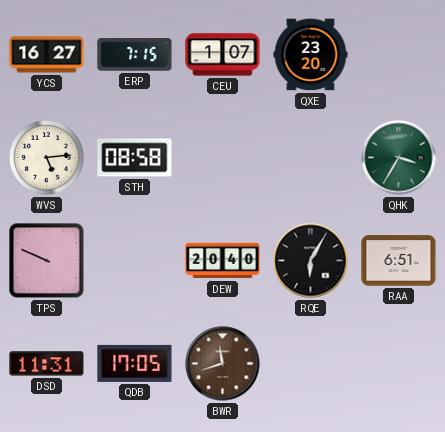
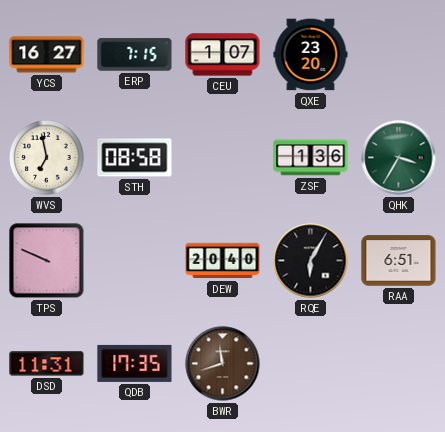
WVS: 5:14 -> 6:58
ZSF: none -> 1:36
QDB: 17:05 -> 17:35
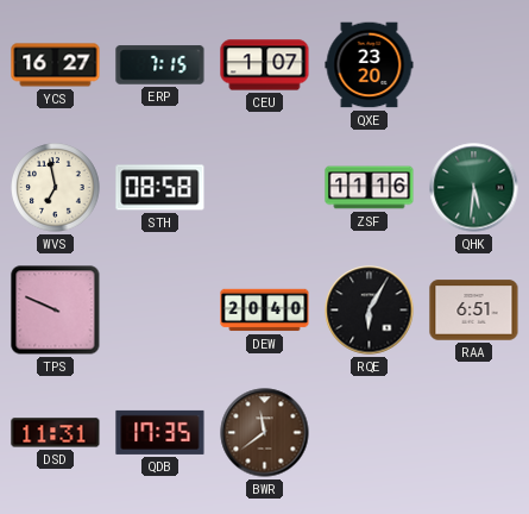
ZSF: 1:36 -> 11:16
QHK: 3:35 -> 5:31
BWR: 11:42 -> 11:39
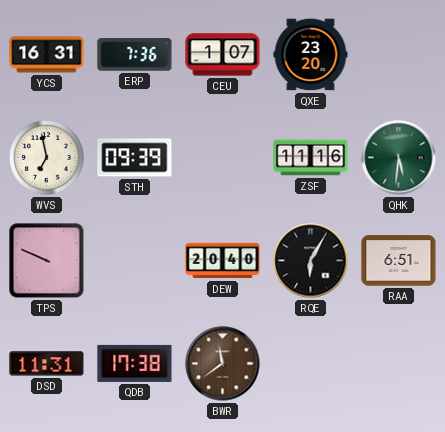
YCS: 16:27 -> 16:31
ERP: 7:15 -> 7:36
STH: 08:58 -> 09:39
QDB: 17:35 -> 17:38
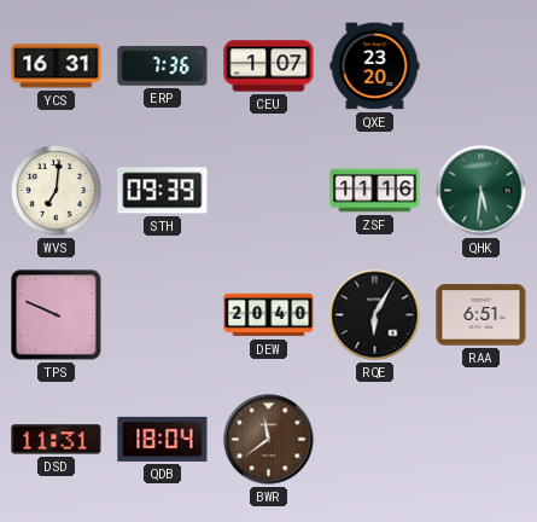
WVS: 6:58 -> 7:01
QDB: 17:38 -> 18:04
